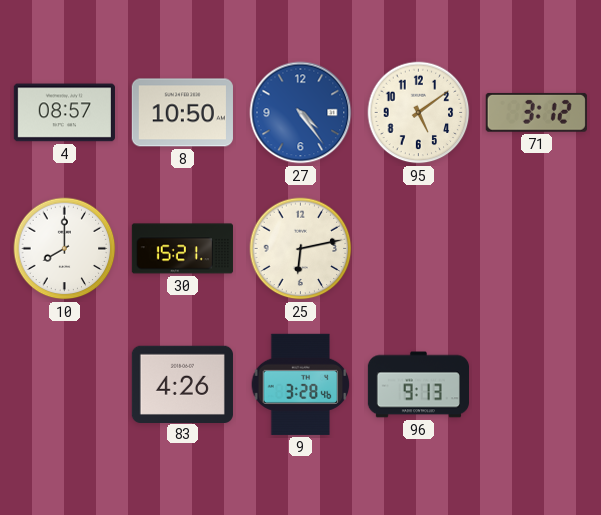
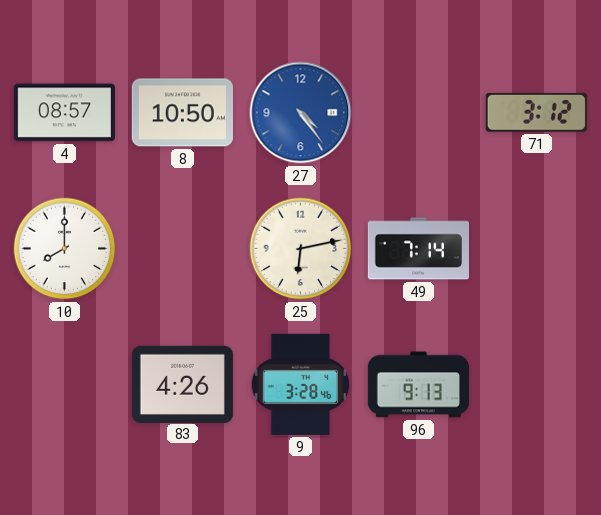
95: 5:09 -> none
30: 15:21 -> none
49: none -> 7:14
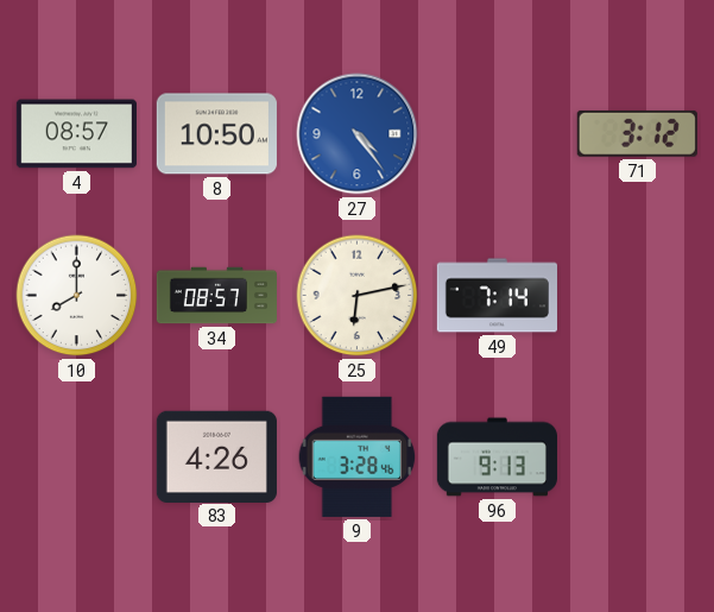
34: none -> 08:57
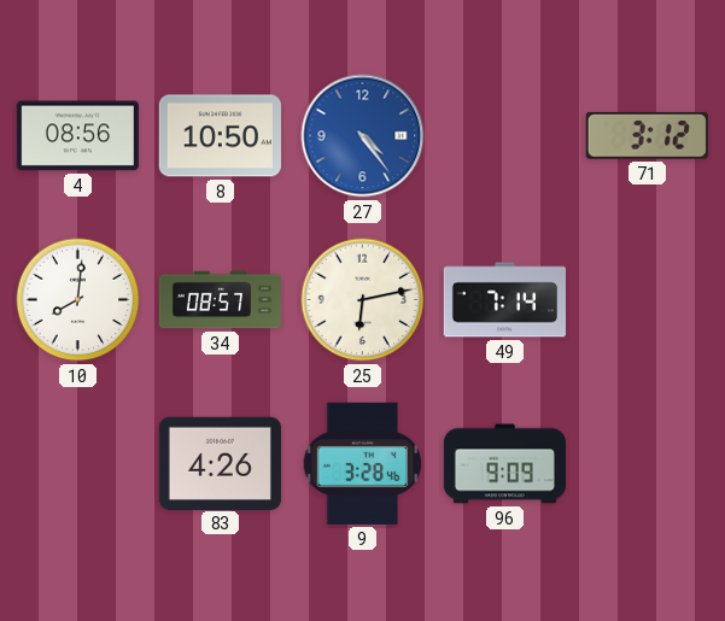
4: 08:57 -> 08:56
10: 8:00 -> 8:01
96: 9:13 -> 9:09
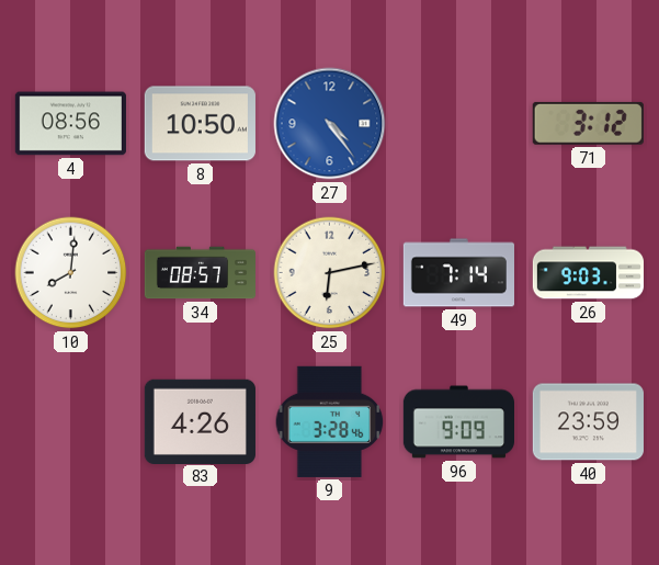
26: none -> 9:03
40: none -> 23:59
